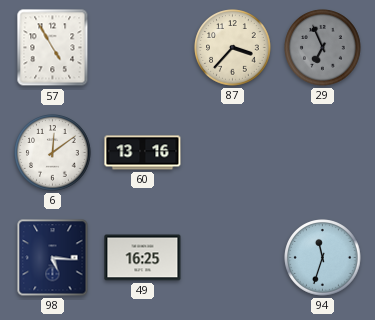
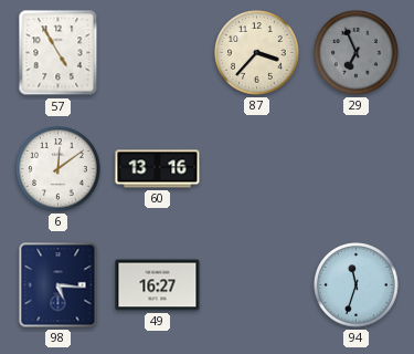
49: 16:25 -> 16:27
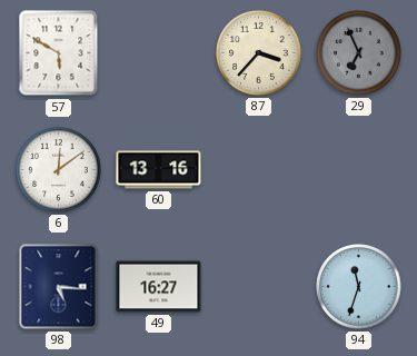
57: 4:55 -> 5:50
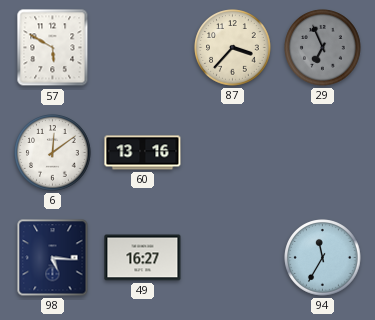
94: 11:33 -> 11:35
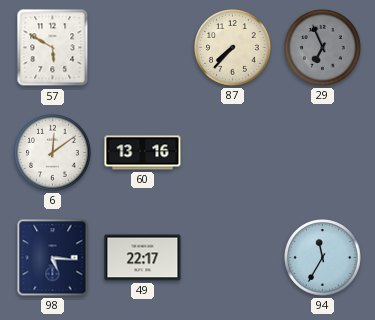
87: 3:37 -> 7:37
49: 16:27 -> 22:17
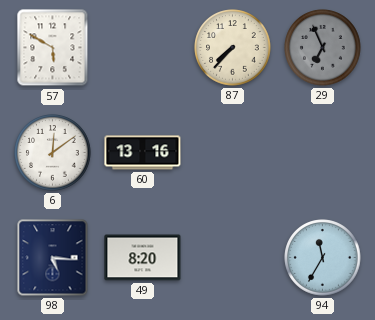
49: 22:17 -> 8:20
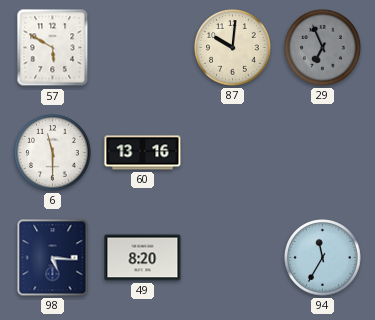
87: 7:37 -> 10:01
6: 12:09 -> 11:30
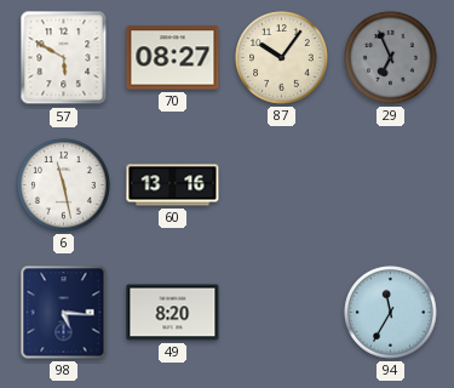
70: none -> 08:27
87: 10:01 -> 10:06
6: 11:30 -> 11:28
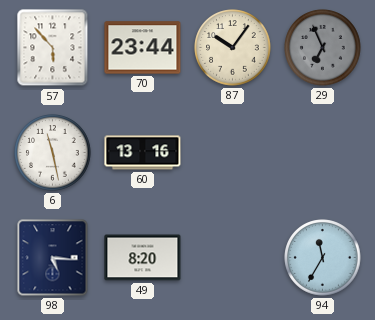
57: 5:50 -> 5:53
70: 08:27 -> 23:44
